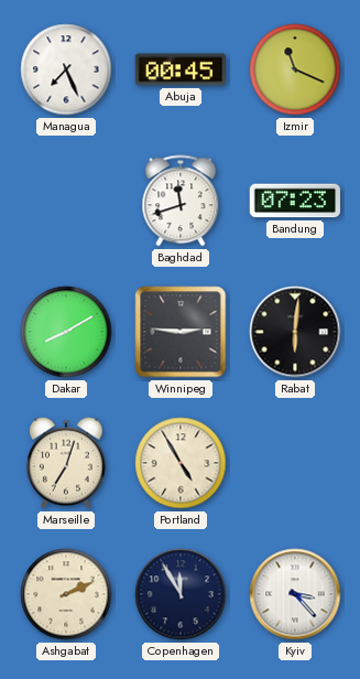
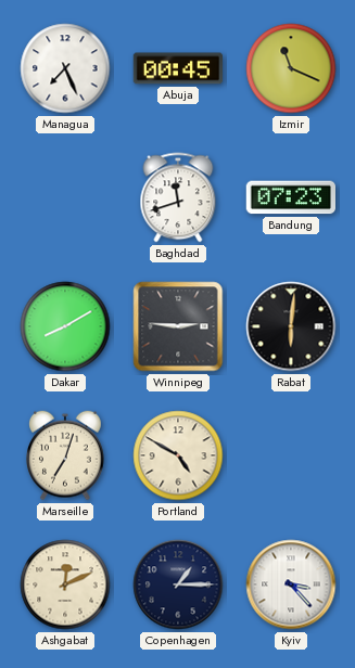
Portland: 4:55 -> 4:50
Ashgabat: 2:11 -> 12:11
Copenhagen: 11:55 -> 1:15
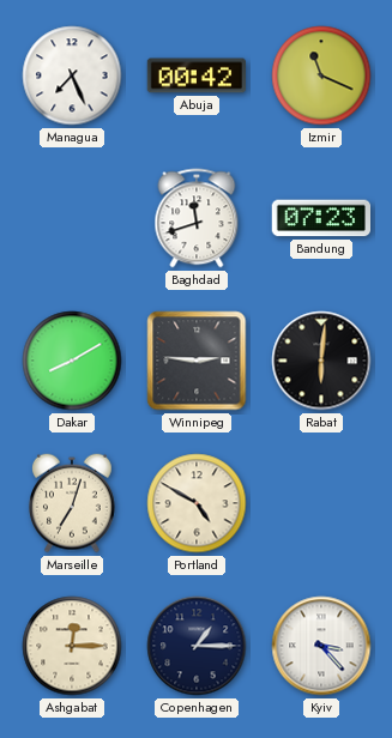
Abuja: 00:45 -> 00:42
Ashgabat: 12:11 -> 12:15
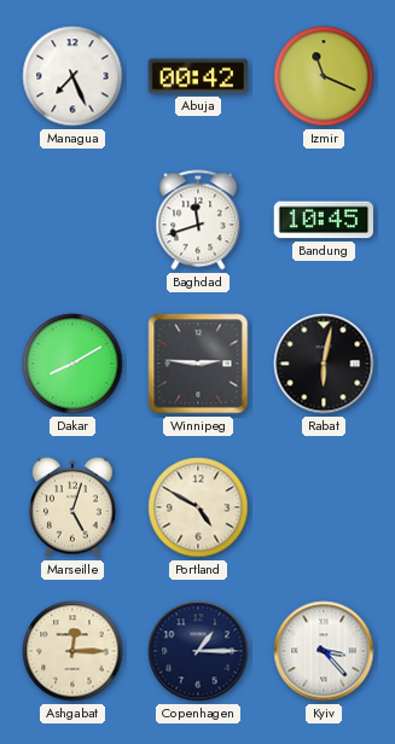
Bandung: 07:23 -> 10:45
Rabat: 6:01 -> 6:02
Marseille: 7:03 -> 5:03
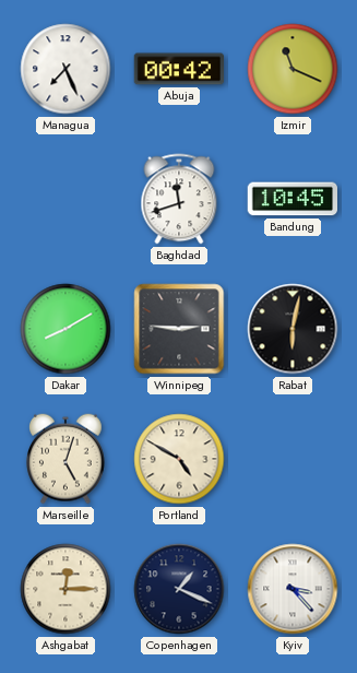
Copenhagen: 1:15 -> 1:19
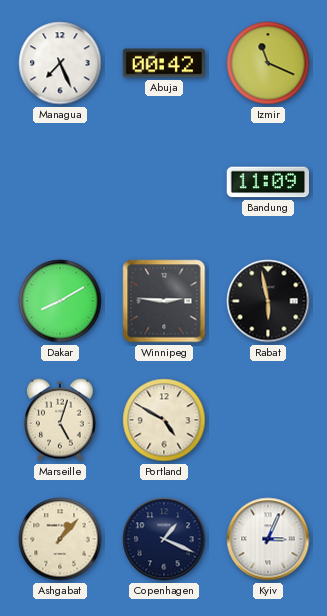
Baghdad: 11:42 -> none
Bandung: 10:45 -> 11:09
Rabat: 6:02 -> 5:58
Ashgabat: 12:15 -> 1:07
Kyiv: 3:23 -> 3:04
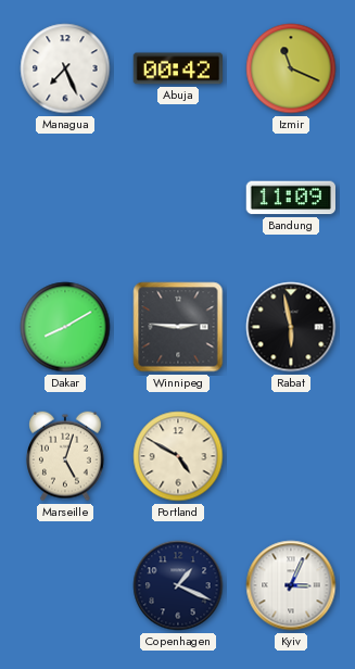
Ashgabat: 1:07 -> none
